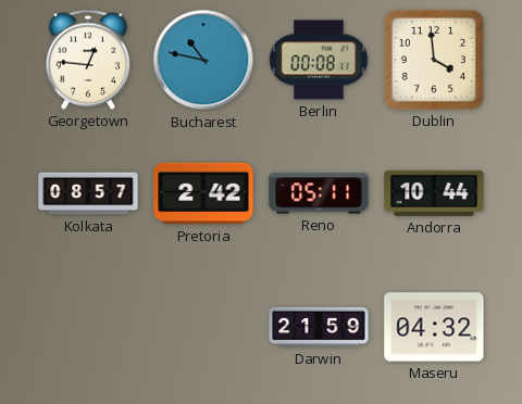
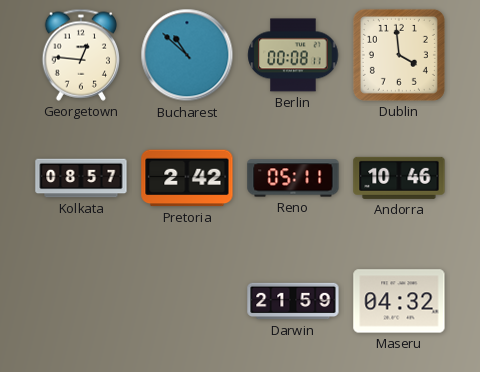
Bucharest: 10:47 -> 10:52
Andorra: 10:44 -> 10:46
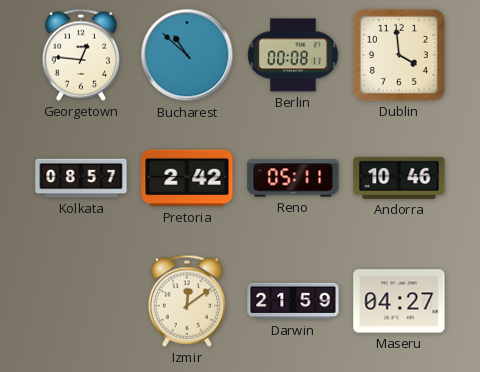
Izmir: none -> 12:09
Maseru: 04:32 -> 04:27
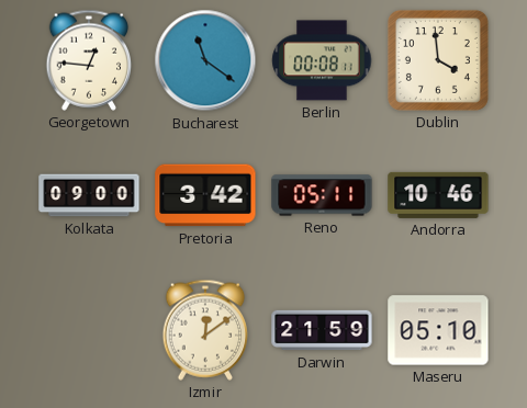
Bucharest: 10:52 -> 11:21
Kolkata: 08:57 -> 09:00
Pretoria: 2:42 -> 3:42
Maseru: 04:27 -> 05:10
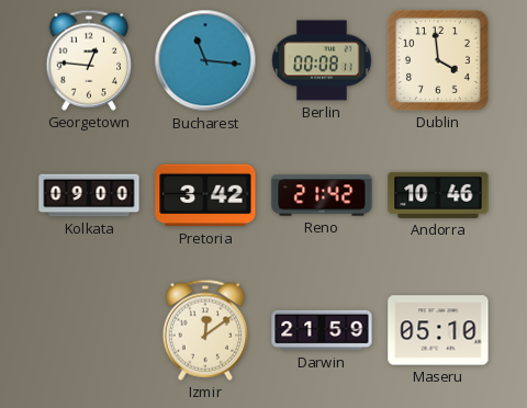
Bucharest: 11:21 -> 11:16
Reno: 05:11 -> 21:42
